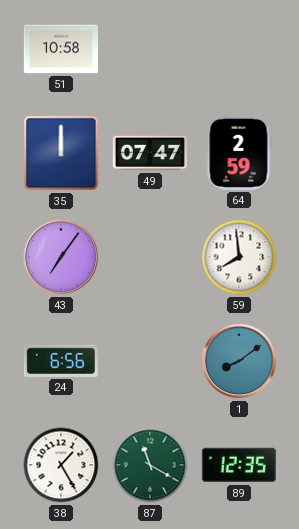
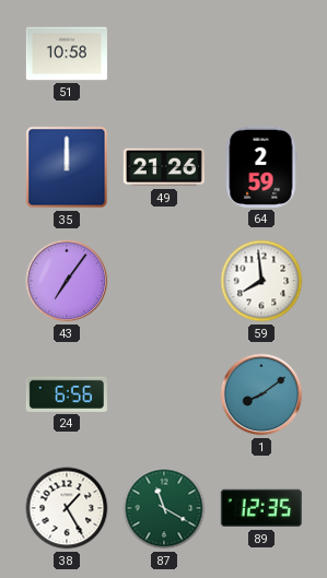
49: 07:47 -> 21:26
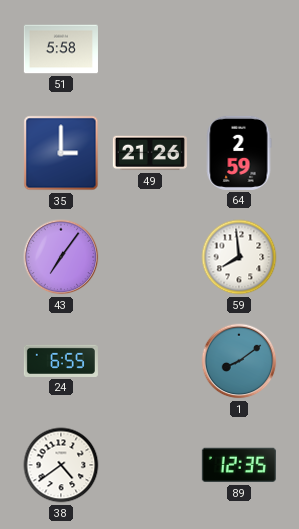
51: 10:58 -> 5:58
35: 12:00 -> 3:00
24: 6:56 -> 6:55
38: 1:25 -> 4:39
87: 11:20 -> none
